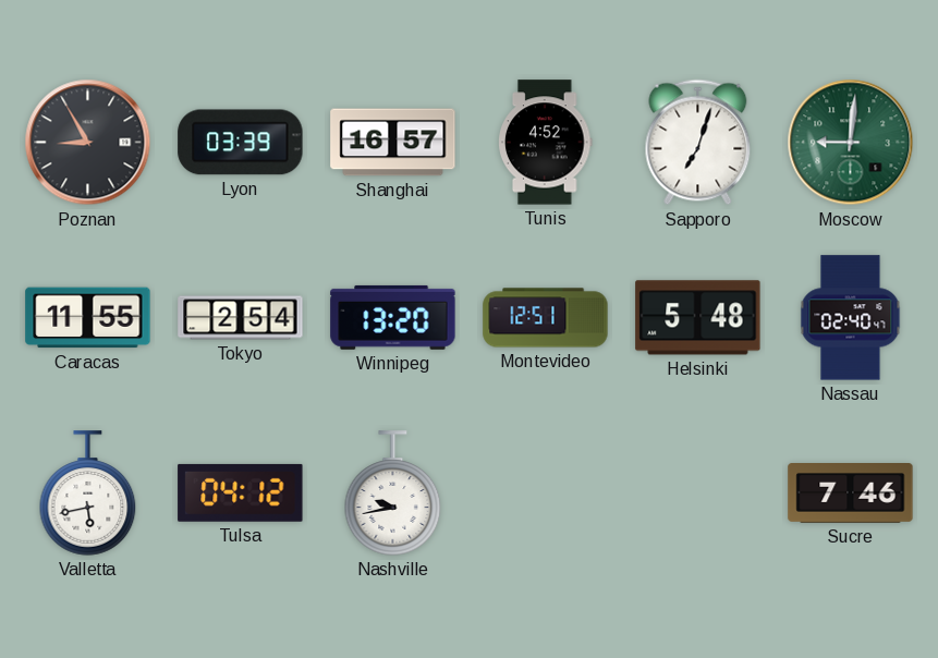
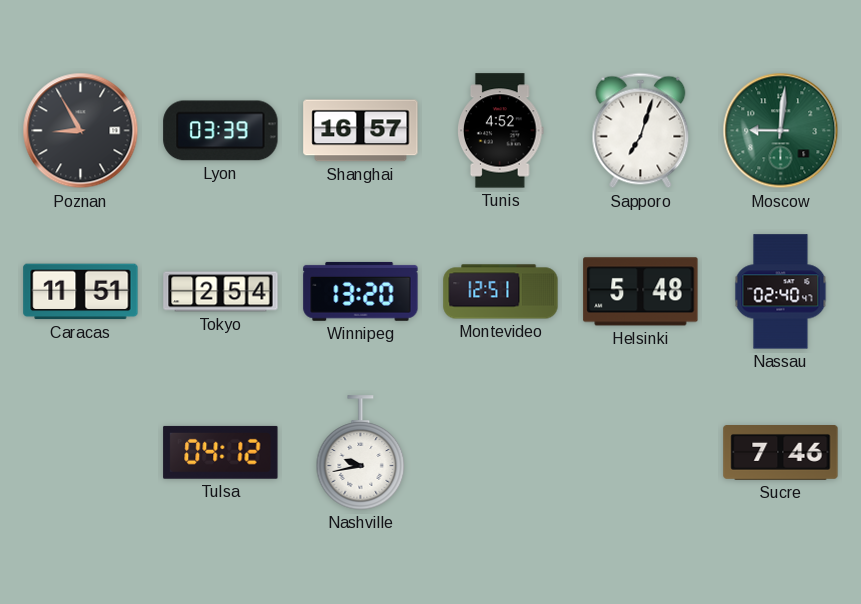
Caracas: 11:55 -> 11:51
Valletta: 5:43 -> none
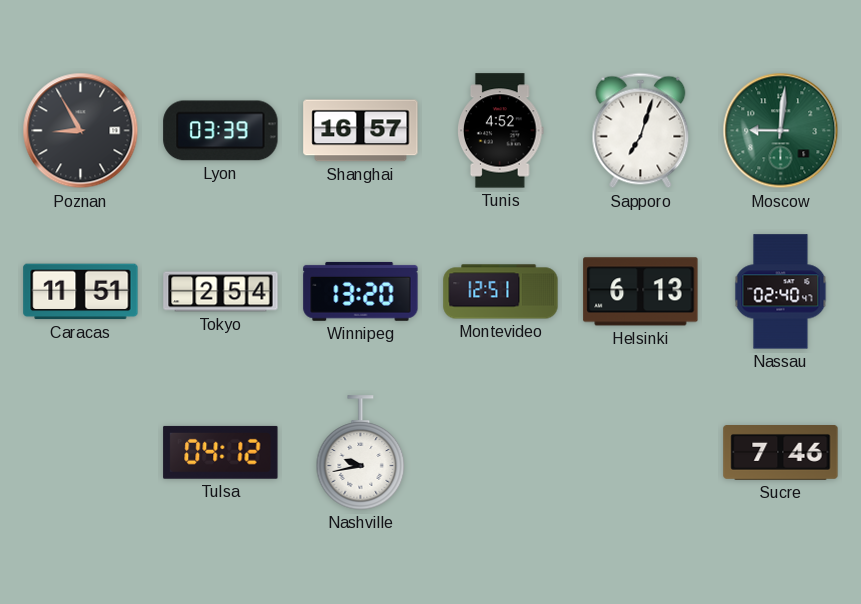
Helsinki: 5:48 -> 6:13
